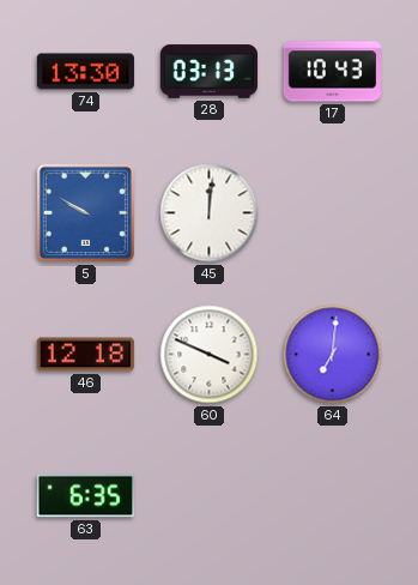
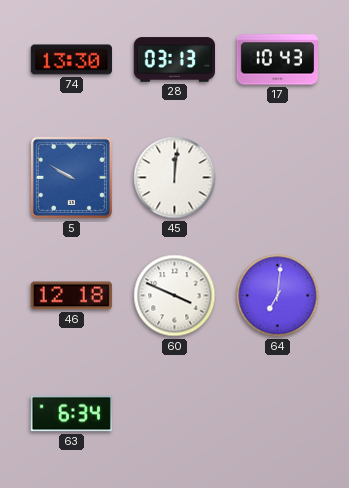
63: 6:35 -> 6:34
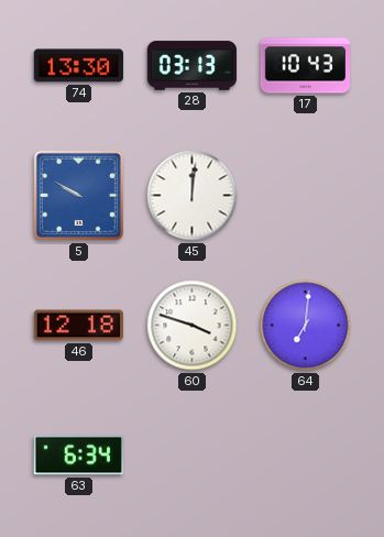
60: 3:49 -> 3:48
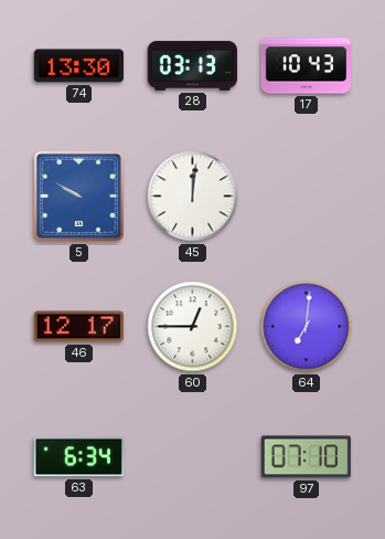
46: 12:18 -> 12:17
60: 3:48 -> 12:45
97: none -> 07:10
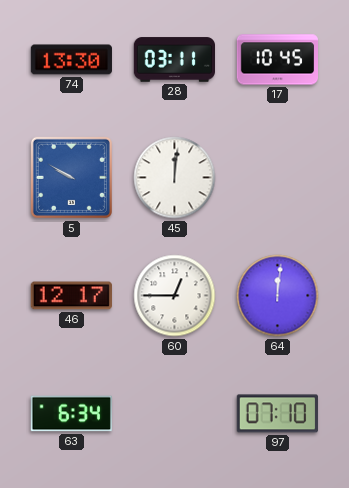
28: 03:13 -> 03:11
17: 10:43 -> 10:45
64: 7:01 -> 12:01
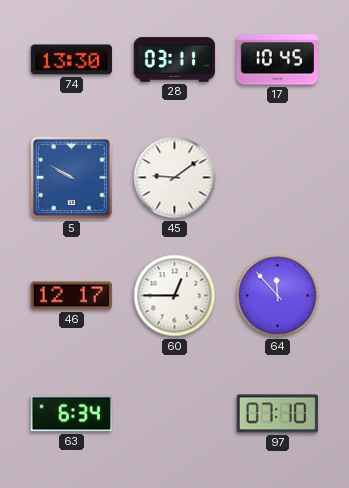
45: 12:01 -> 9:09
64: 12:01 -> 11:53
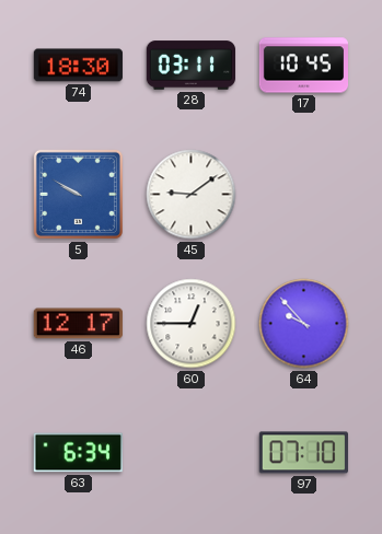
74: 13:30 -> 18:30
64: 11:53 -> 9:53
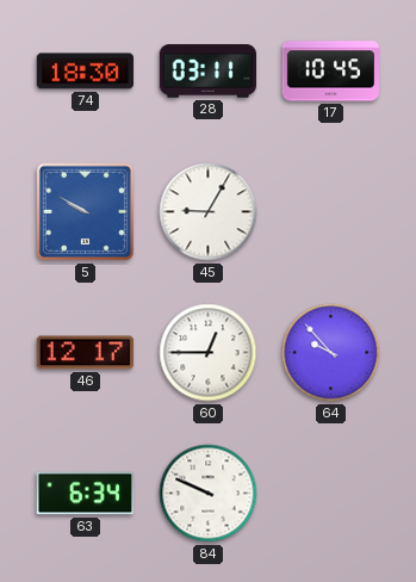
45: 9:09 -> 9:05
84: none -> 9:49
97: 07:10 -> none
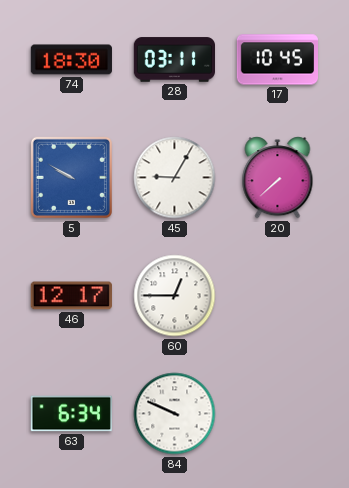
20: none -> 7:38
64: 9:53 -> none
